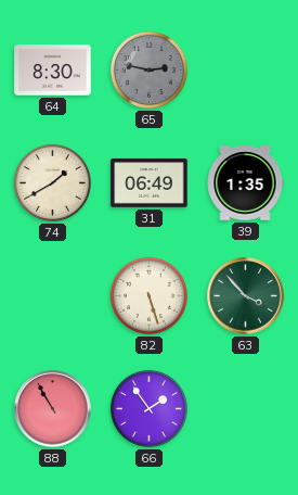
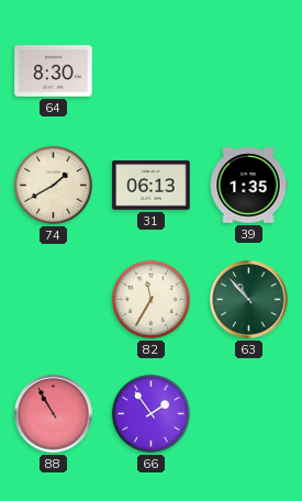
65: 2:47 -> none
31: 06:49 -> 06:13
82: 5:27 -> 11:35
63: 3:53 -> 10:53
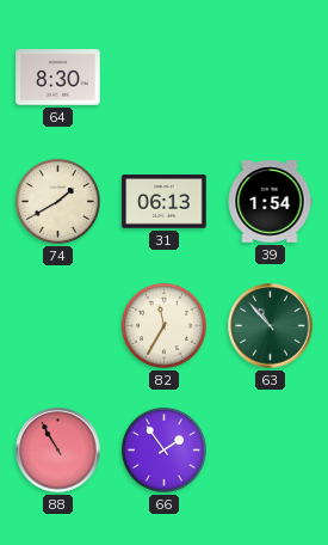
39: 1:35 -> 1:54
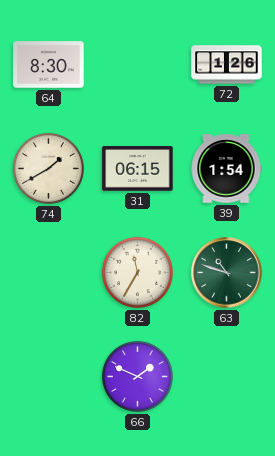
72: none -> 1:26
31: 06:13 -> 06:15
63: 10:53 -> 10:48
88: 10:55 -> none
66: 1:54 -> 1:49
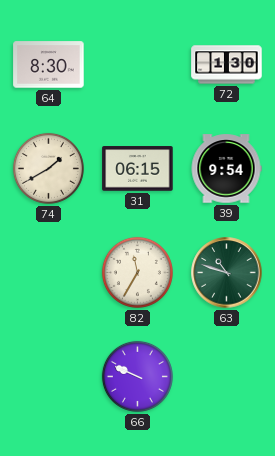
72: 1:26 -> 1:30
39: 1:54 -> 9:54
66: 1:49 -> 9:49
